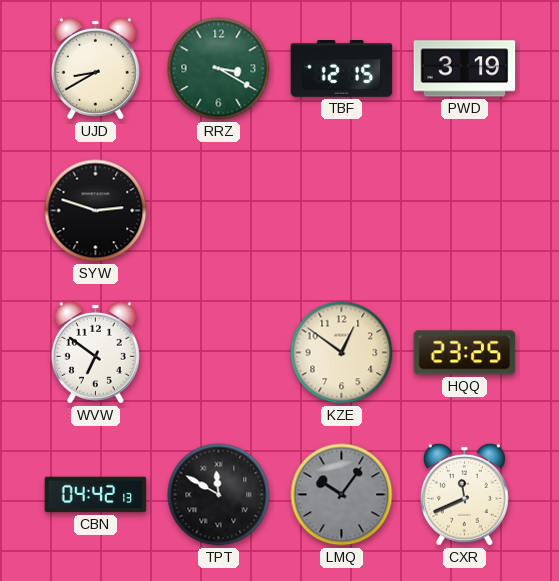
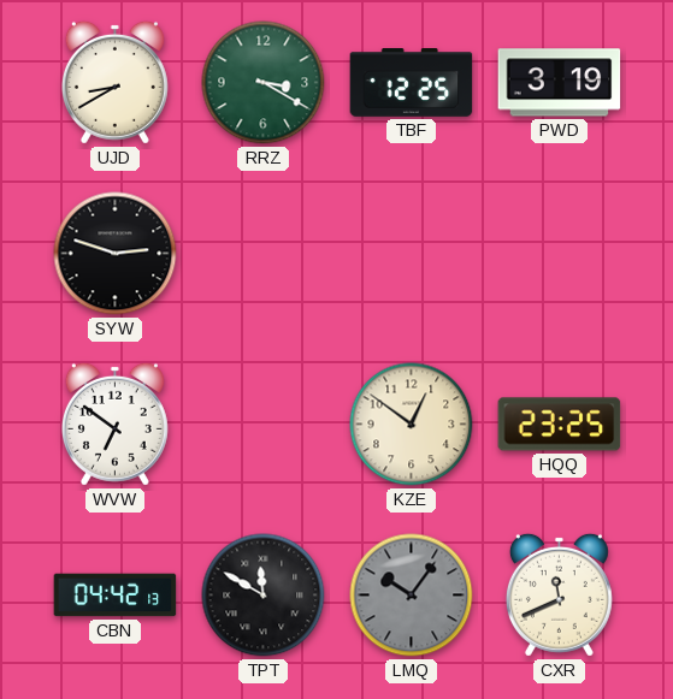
TBF: 12:15 -> 12:25
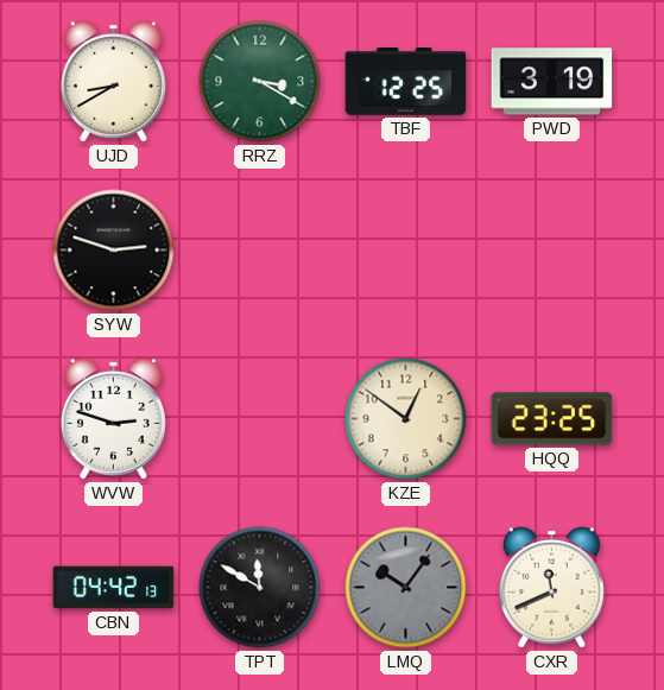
WVW: 6:51 -> 2:48
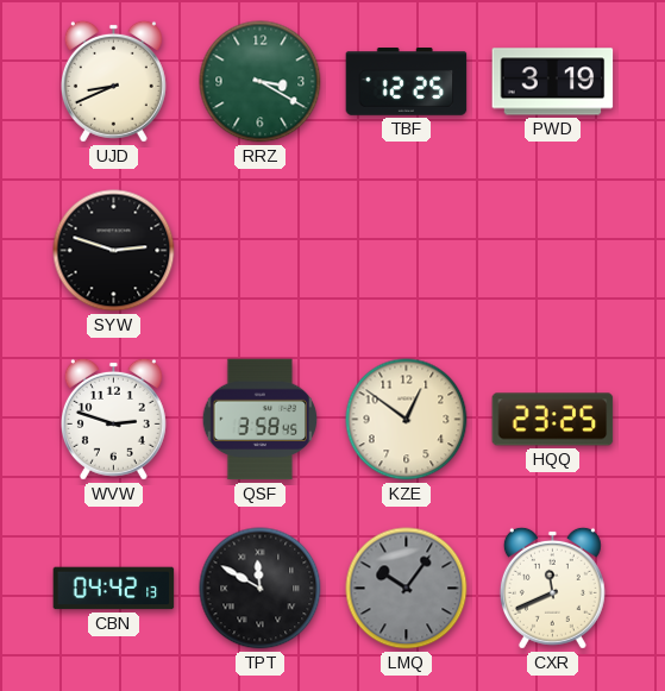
UJD: 8:40 -> 8:41
QSF: none -> 3:58
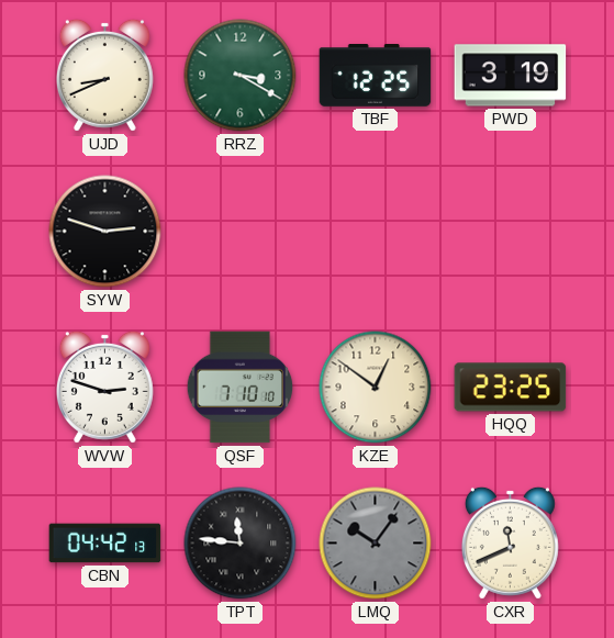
QSF: 3:58 -> 7:10
TPT: 11:50 -> 11:46
